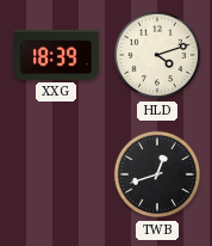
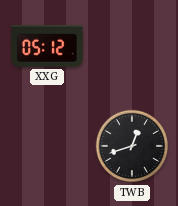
XXG: 18:39 -> 05:12
HLD: 4:12 -> none
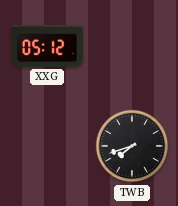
TWB: 12:42 -> 7:42
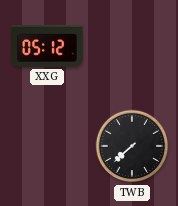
TWB: 7:42 -> 7:38
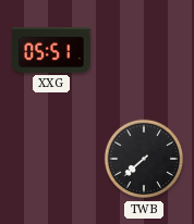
XXG: 05:12 -> 05:51
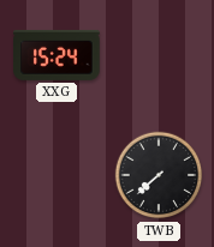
XXG: 05:51 -> 15:24
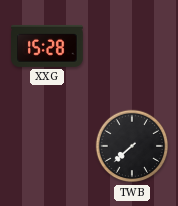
XXG: 15:24 -> 15:28
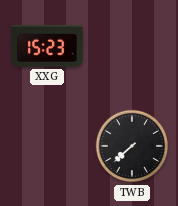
XXG: 15:28 -> 15:23
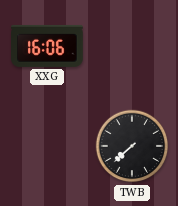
XXG: 15:23 -> 16:06
